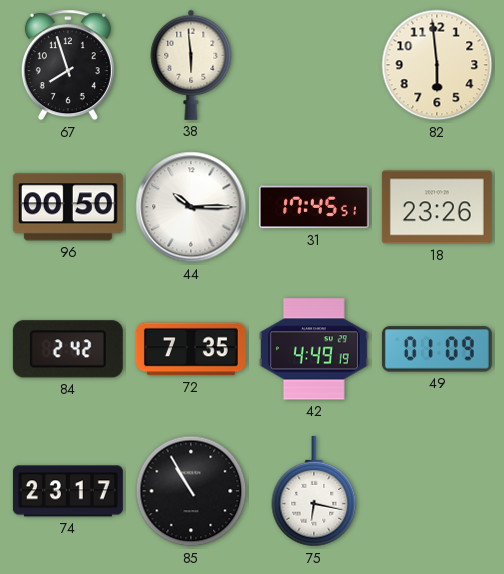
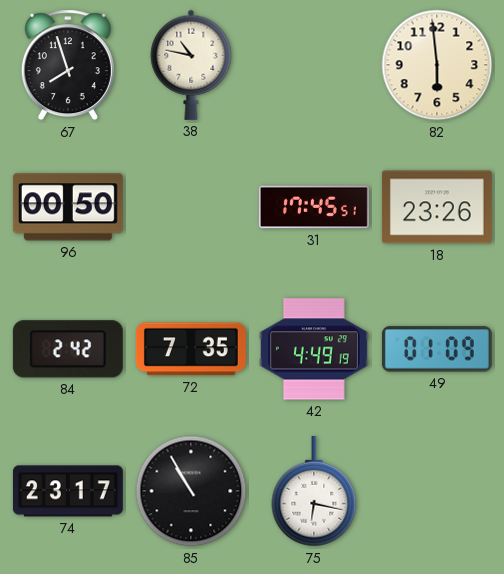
38: 5:59 -> 10:47
44: 10:15 -> none
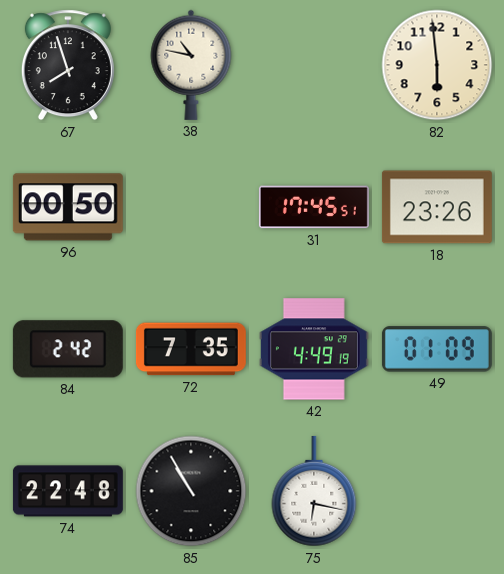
74: 23:17 -> 22:48
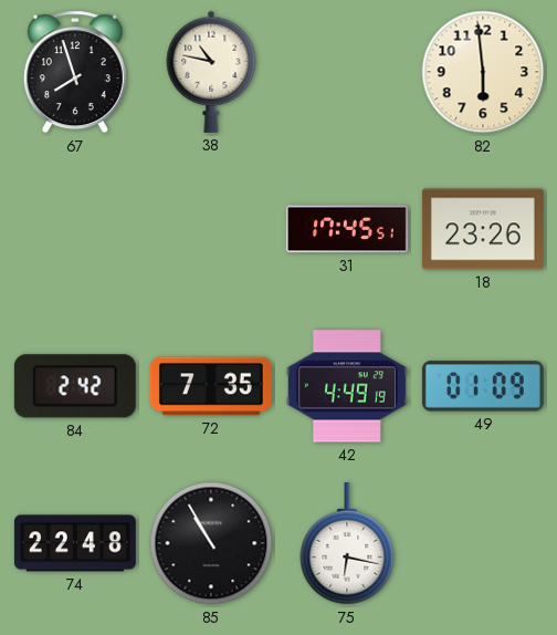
96: 00:50 -> none
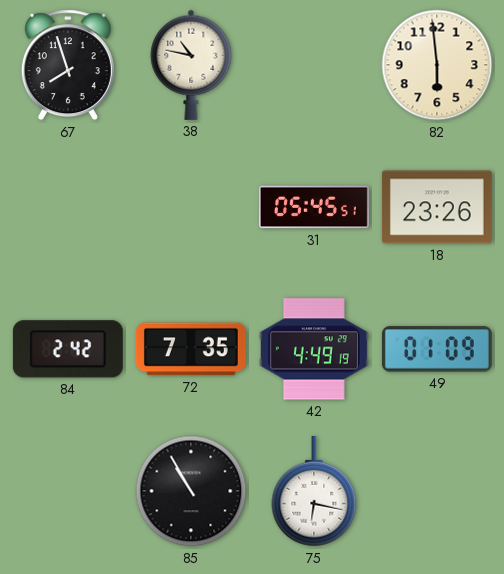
31: 17:45 -> 05:45
74: 22:48 -> none
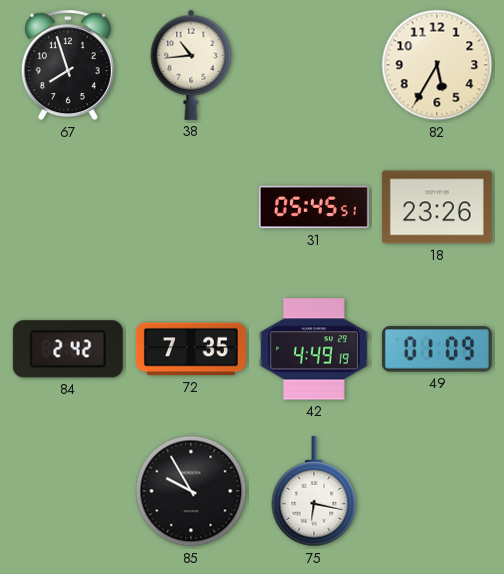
38: 10:47 -> 10:44
82: 5:59 -> 5:35
85: 10:55 -> 9:55
